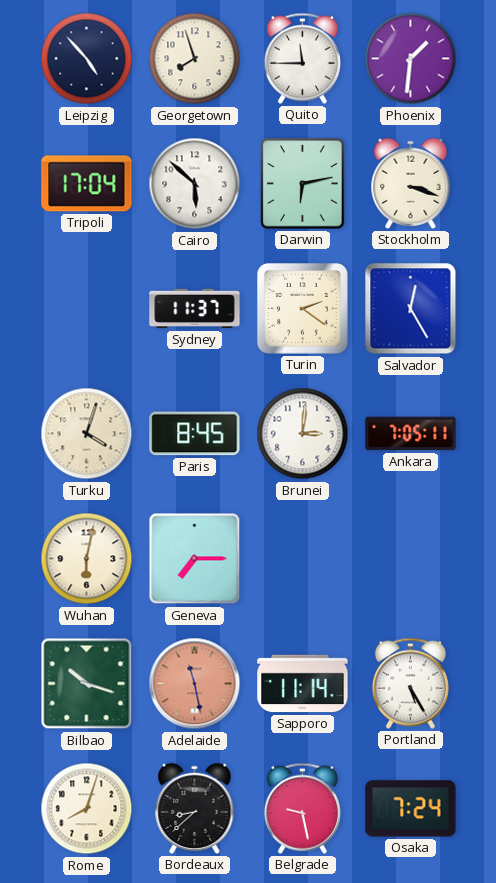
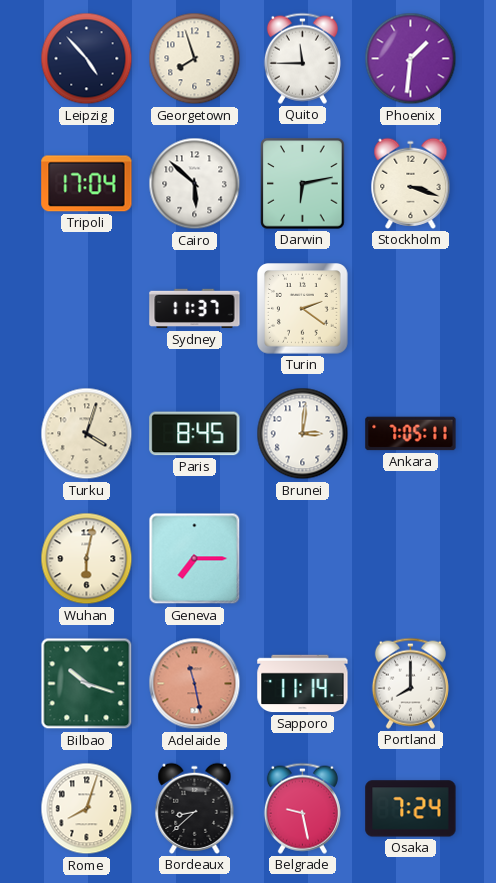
Salvador: 12:25 -> none
Portland: 5:25 -> 8:00
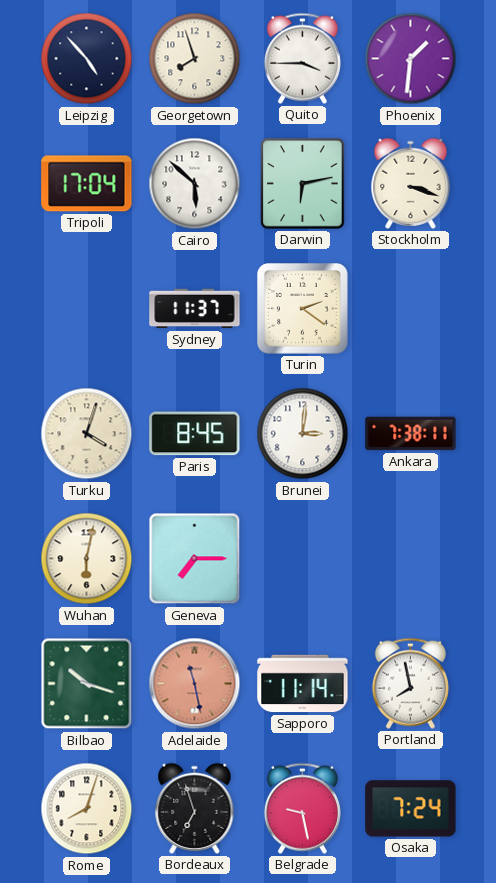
Quito: 11:45 -> 3:45
Ankara: 7:05 -> 7:38
Portland: 8:00 -> 7:58
Bordeaux: 8:38 -> 6:57
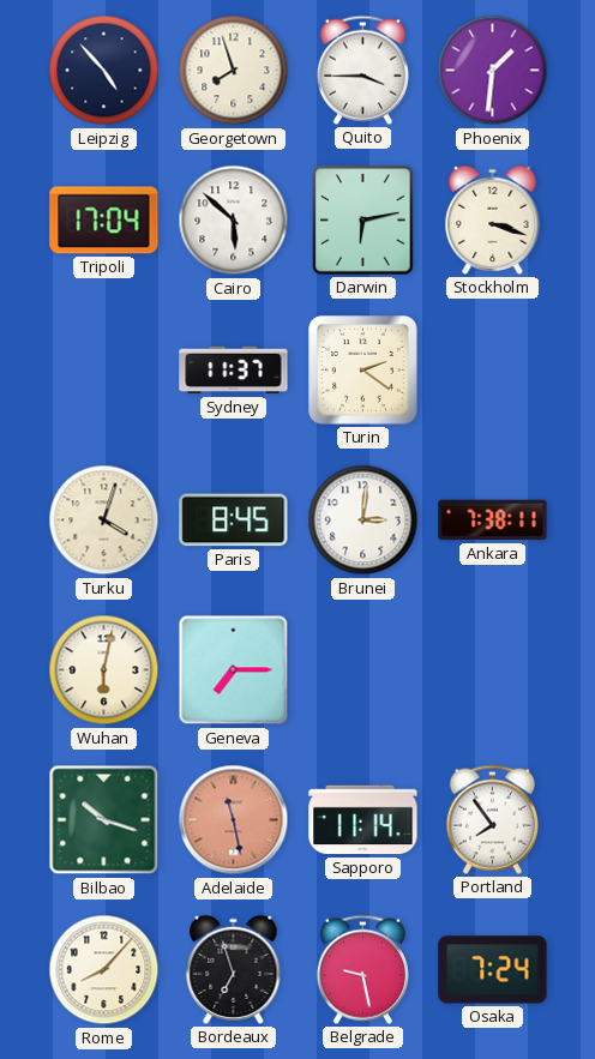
Portland: 7:58 -> 7:54
Rome: 8:03 -> 8:07
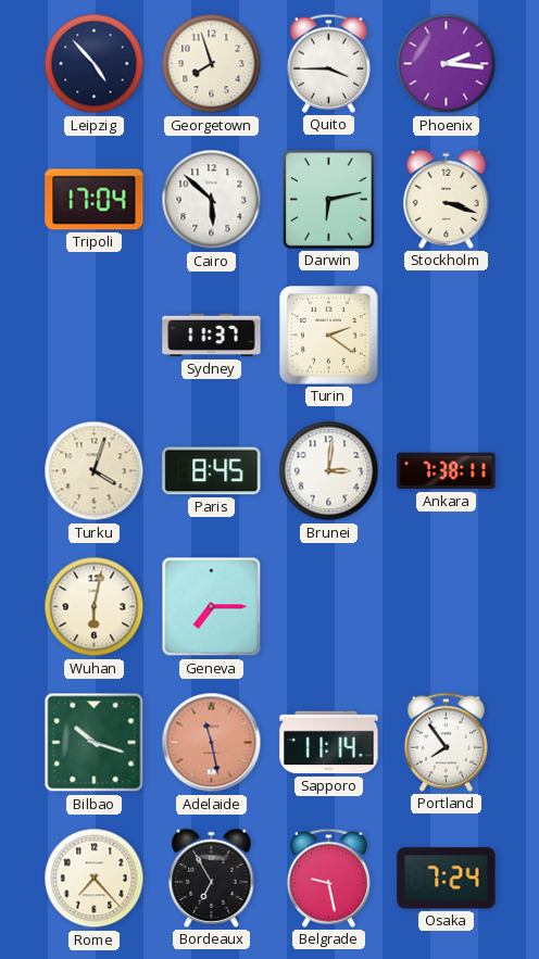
Phoenix: 1:31 -> 2:16
Rome: 8:07 -> 7:23
Bordeaux: 6:57 -> 6:55
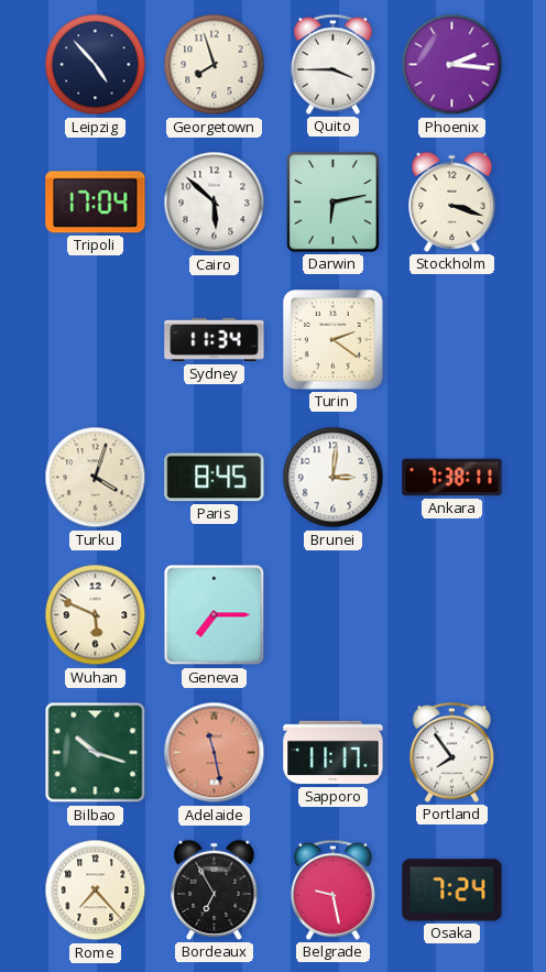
Sydney: 11:37 -> 11:34
Wuhan: 6:02 -> 5:49
Sapporo: 11:14 -> 11:17
